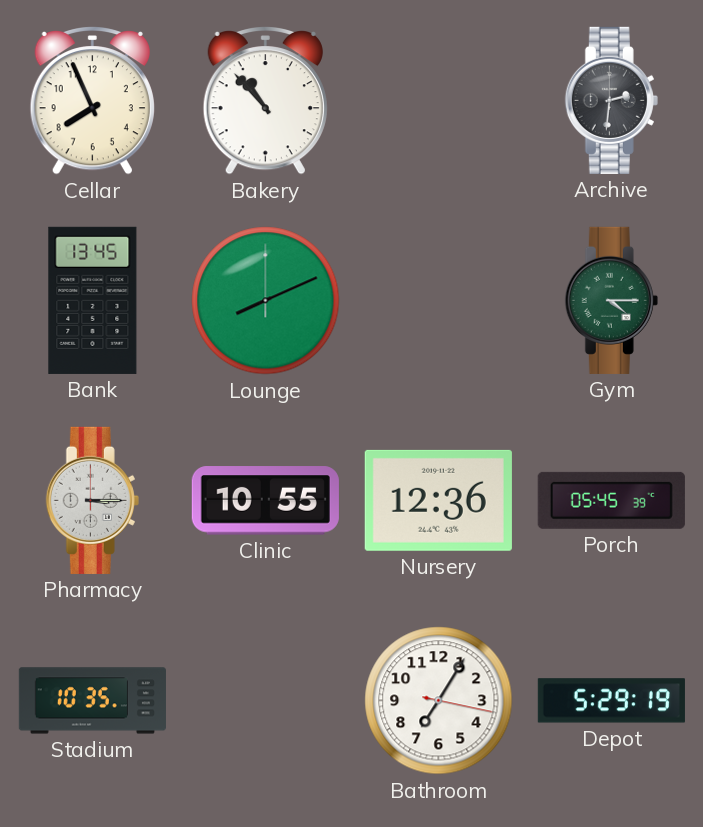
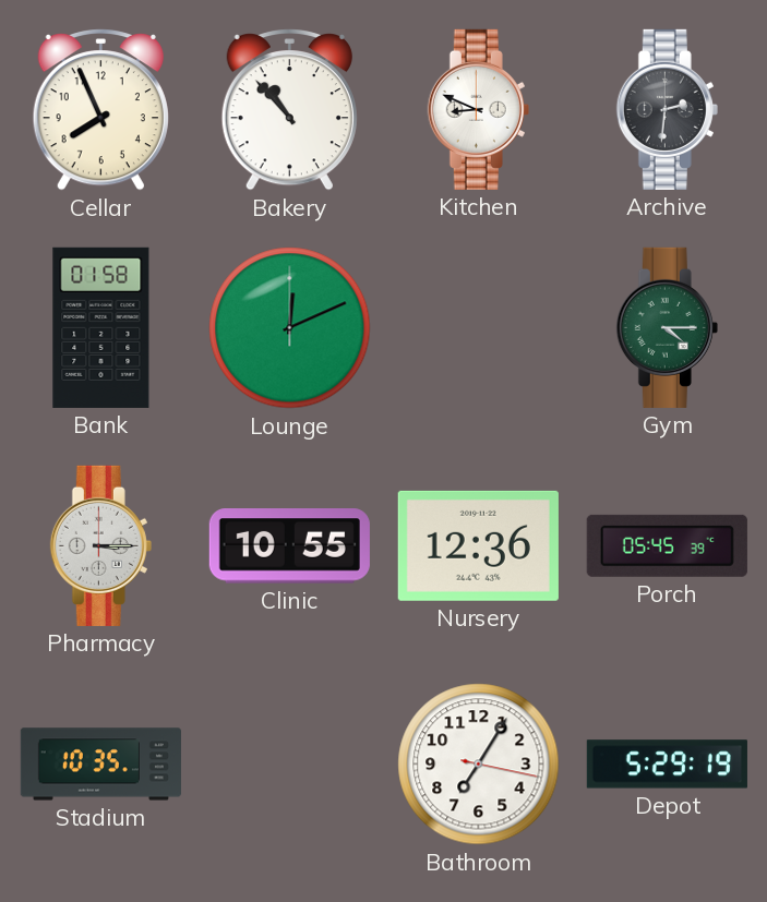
Kitchen: none -> 8:49
Bank: 13:45 -> 01:58
Lounge: 8:11 -> 12:11
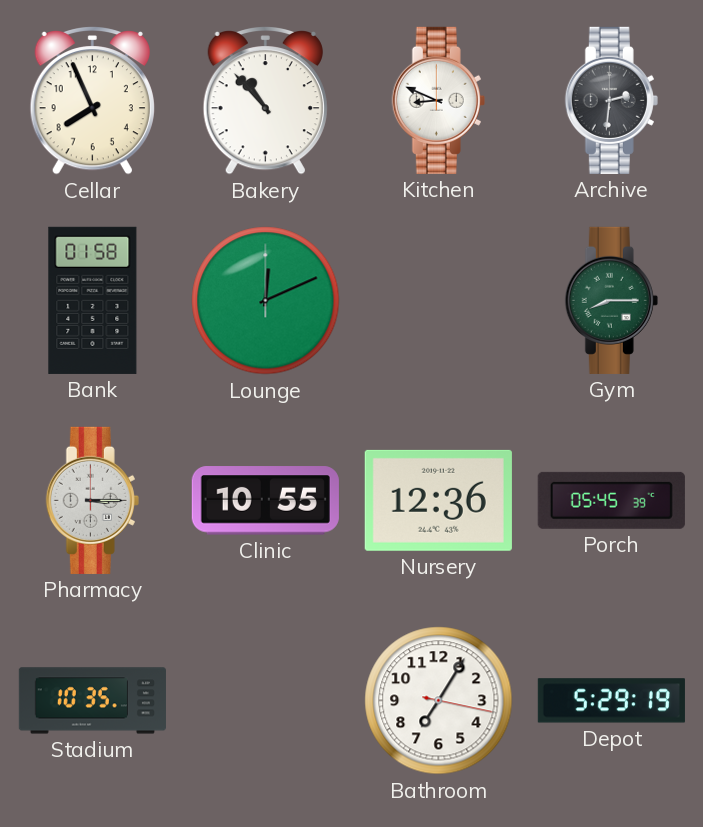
Gym: 4:15 -> 8:15
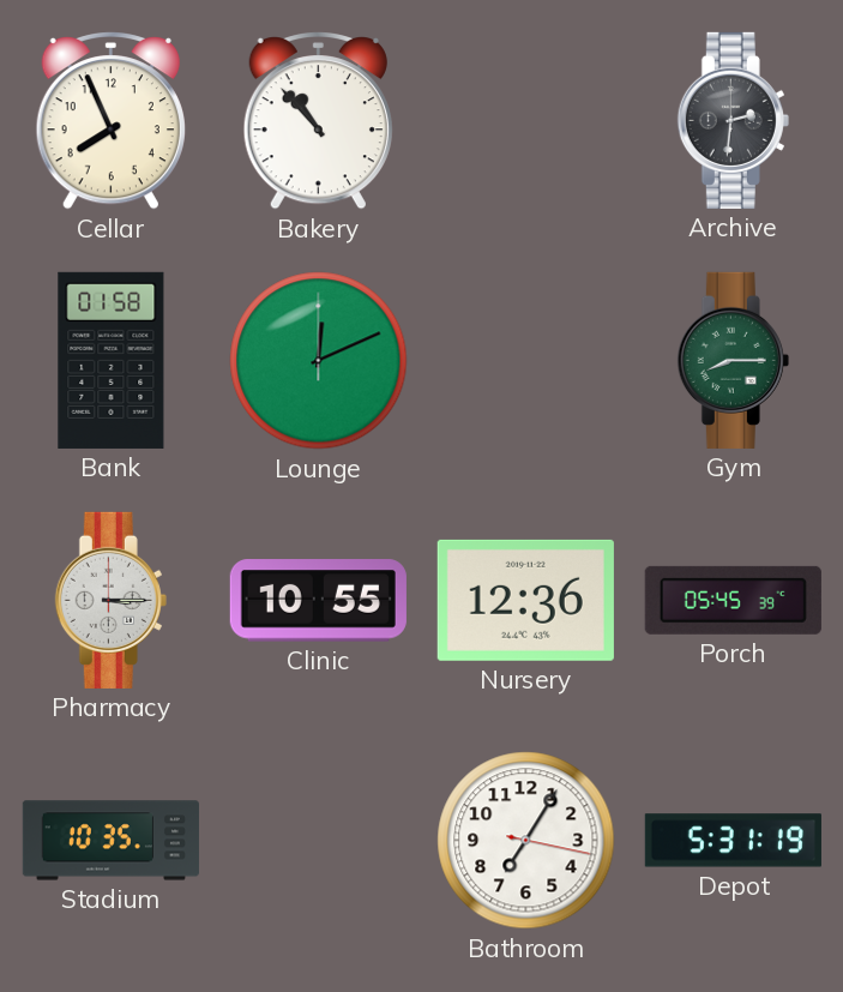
Kitchen: 8:49 -> none
Depot: 5:29 -> 5:31
